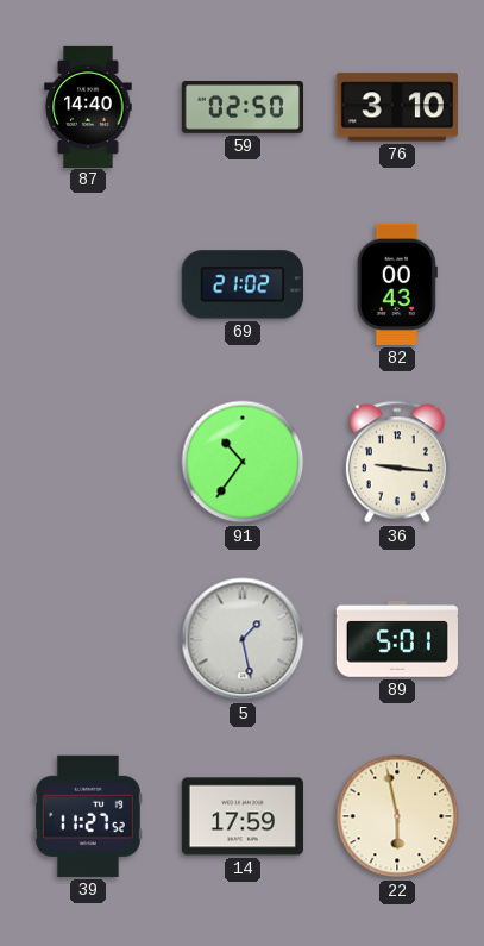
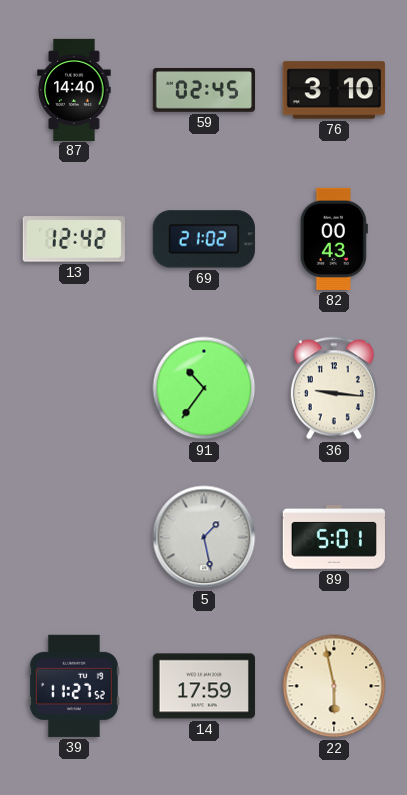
59: 02:50 -> 02:45
13: none -> 12:42
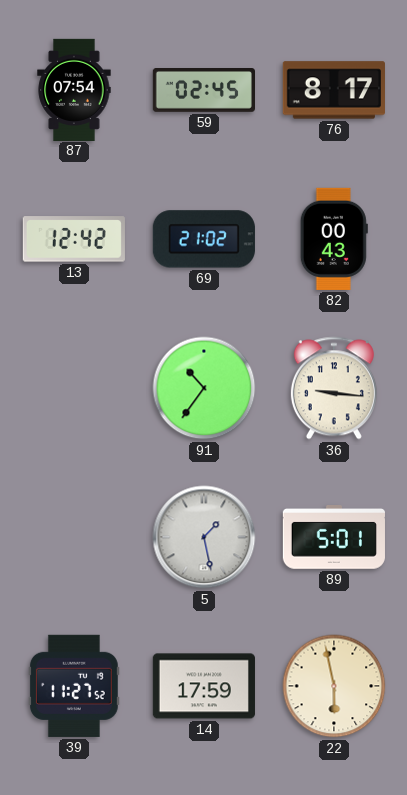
87: 14:40 -> 07:54
76: 3:10 -> 8:17
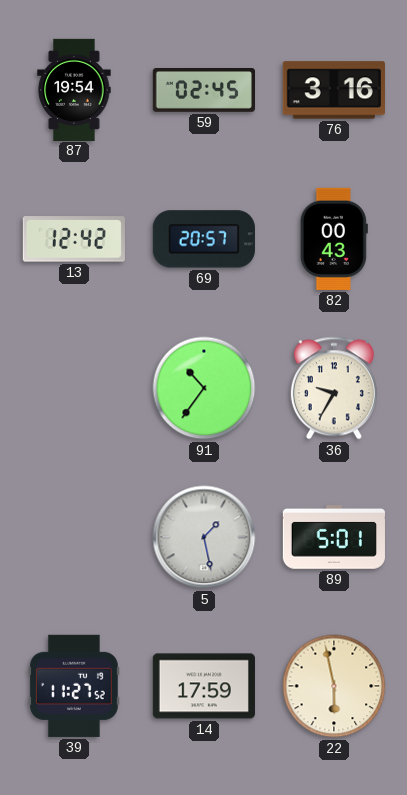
87: 07:54 -> 19:54
76: 8:17 -> 3:16
69: 21:02 -> 20:57
36: 9:16 -> 9:35
